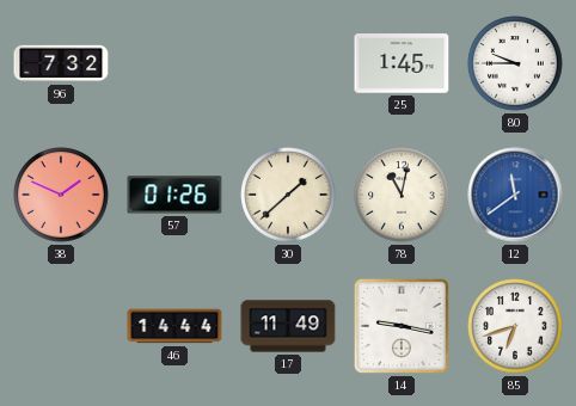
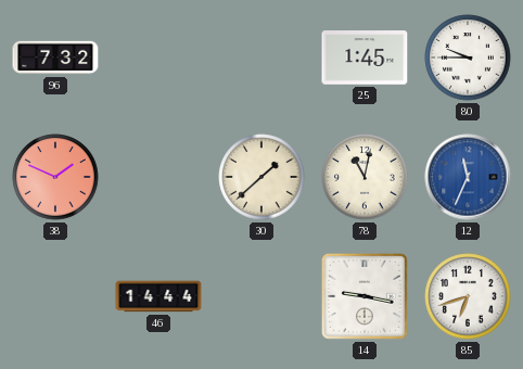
57: 01:26 -> none
12: 11:39 -> 11:34
17: 11:49 -> none
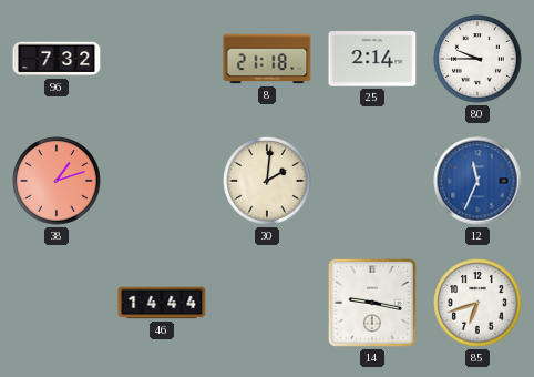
8: none -> 21:18
25: 1:45 -> 2:14
38: 1:49 -> 1:12
30: 1:38 -> 2:01
78: 11:02 -> none
